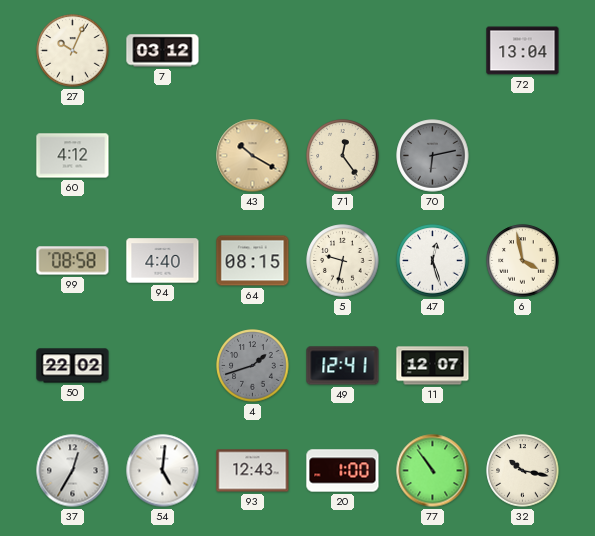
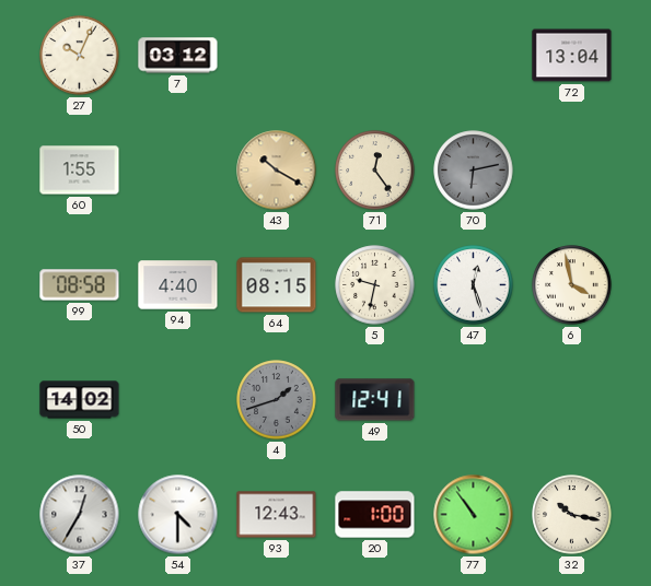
60: 4:12 -> 1:55
50: 22:02 -> 14:02
11: 12:07 -> none
54: 5:01 -> 4:30
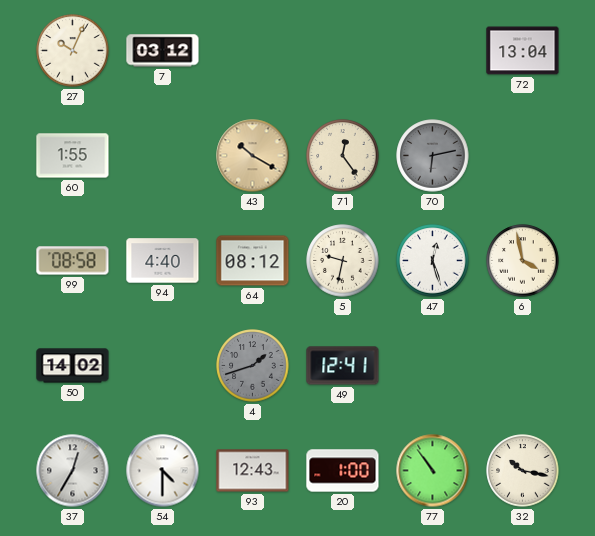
64: 08:15 -> 08:12
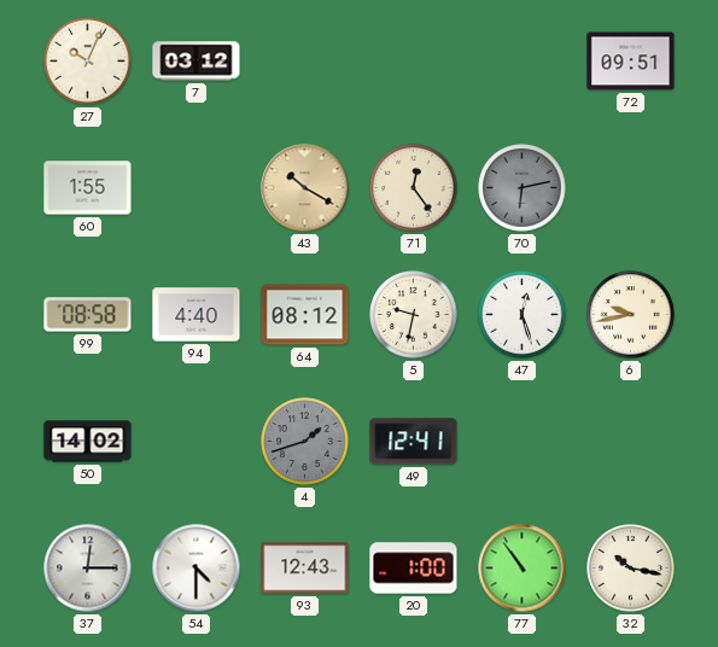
72: 13:04 -> 09:51
6: 3:58 -> 9:43
37: 12:35 -> 12:15
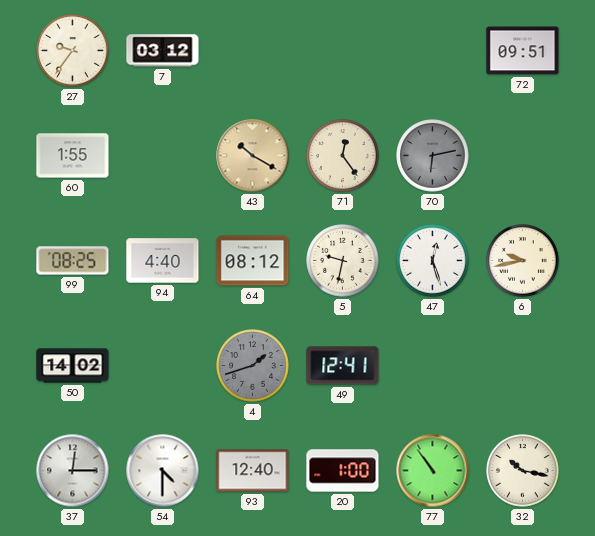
27: 10:04 -> 9:36
99: 08:58 -> 08:25
93: 12:43 -> 12:40
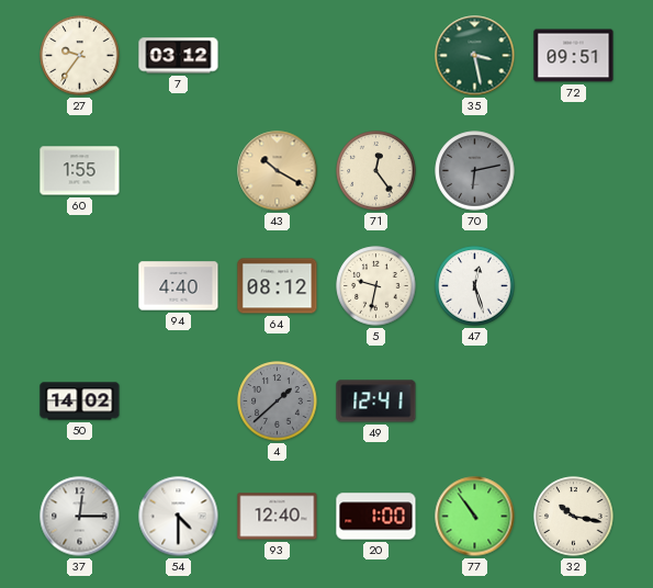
35: none -> 3:28
99: 08:25 -> none
6: 9:43 -> none
4: 1:42 -> 1:38
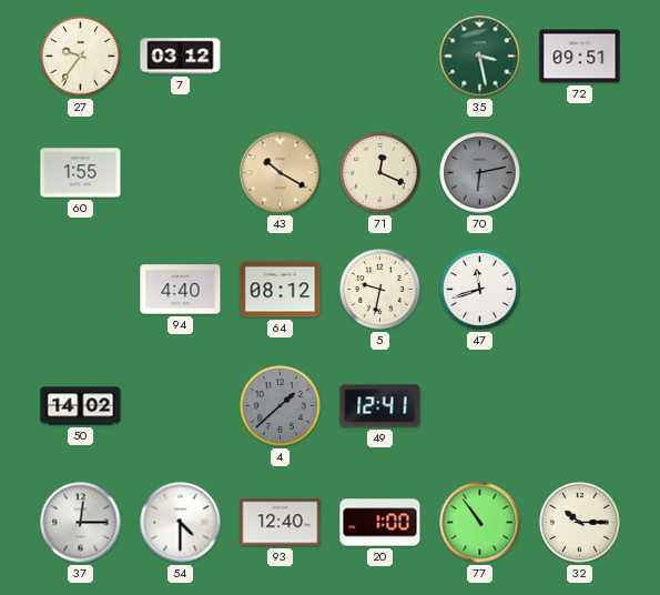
71: 12:24 -> 12:19
47: 12:27 -> 11:42
32: 10:17 -> 10:15
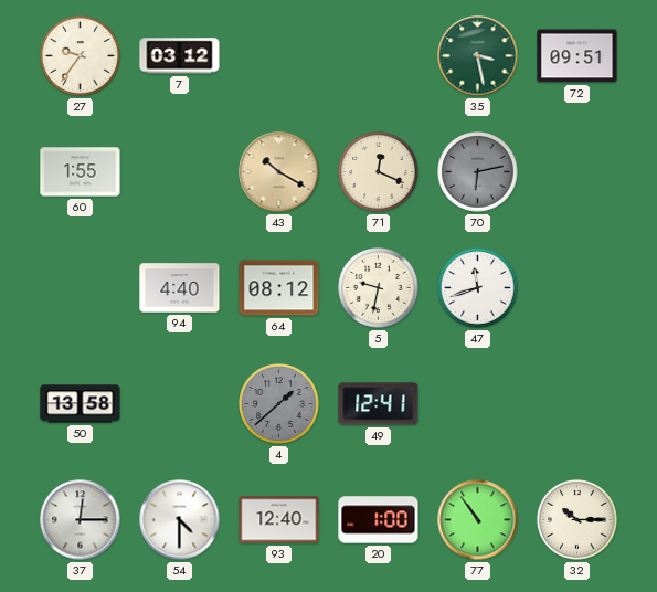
50: 14:02 -> 13:58
